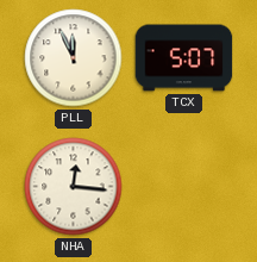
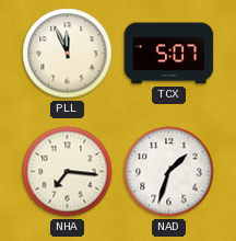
NHA: 12:16 -> 7:16
NAD: none -> 1:33
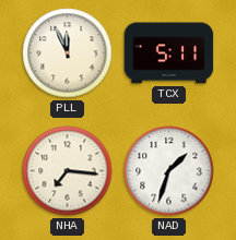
TCX: 5:07 -> 5:11
